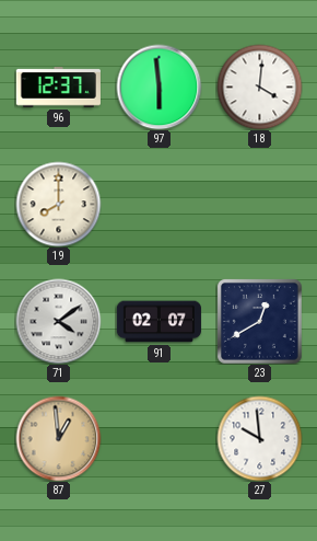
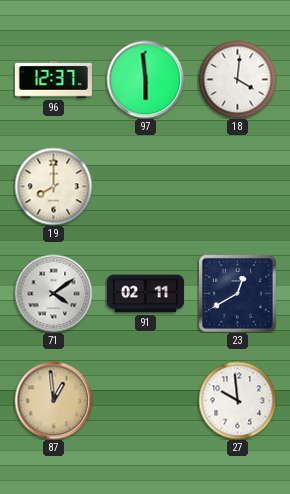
91: 02:07 -> 02:11
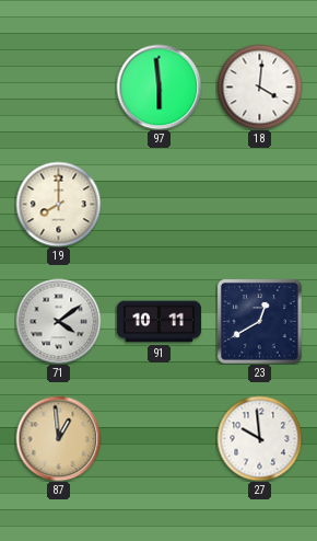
96: 12:37 -> none
91: 02:11 -> 10:11
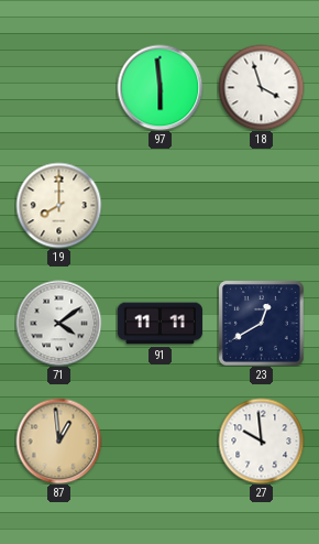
18: 4:01 -> 3:57
91: 10:11 -> 11:11
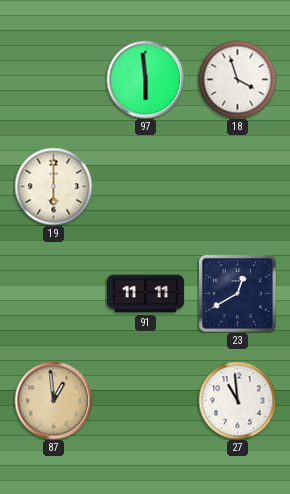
19: 8:00 -> 6:00
71: 4:09 -> none
27: 9:59 -> 10:59
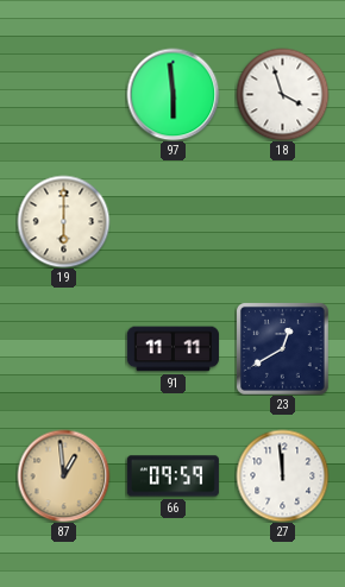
66: none -> 09:59
27: 10:59 -> 11:59
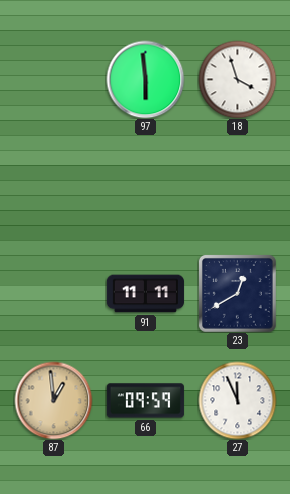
19: 6:00 -> none
27: 11:59 -> 11:56
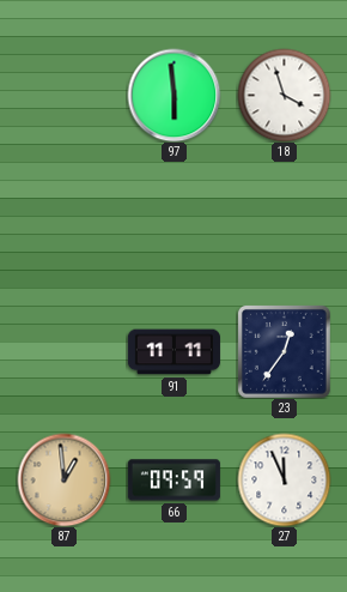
23: 12:40 -> 12:36
